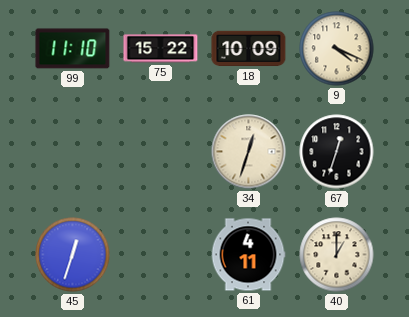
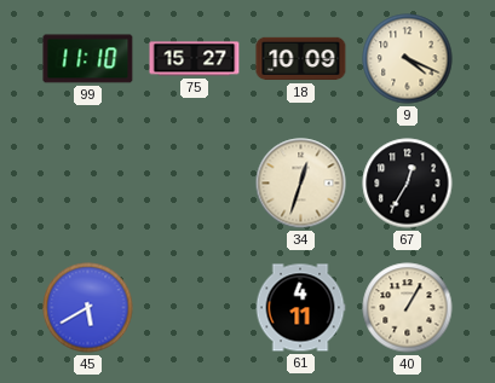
75: 15:22 -> 15:27
67: 12:33 -> 12:35
45: 12:33 -> 5:40
40: 1:00 -> 1:05
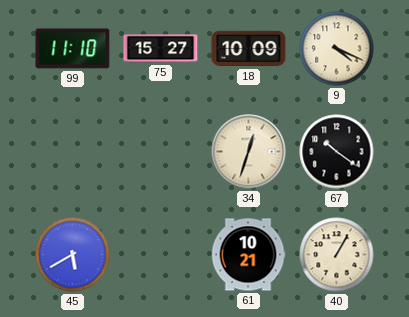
67: 12:35 -> 10:21
61: 4:11 -> 10:21
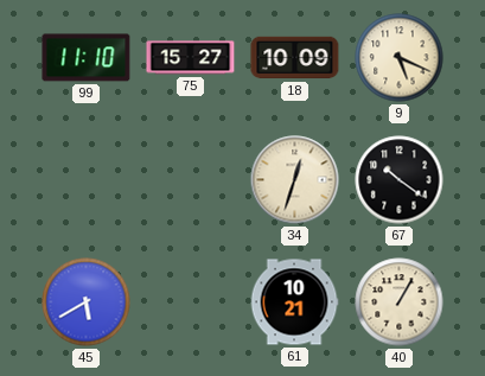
9: 4:19 -> 5:19
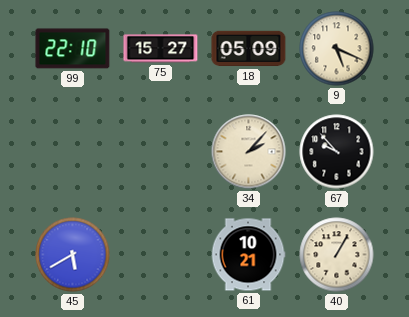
99: 11:10 -> 22:10
18: 10:09 -> 05:09
34: 12:33 -> 2:07
67: 10:21 -> 9:53
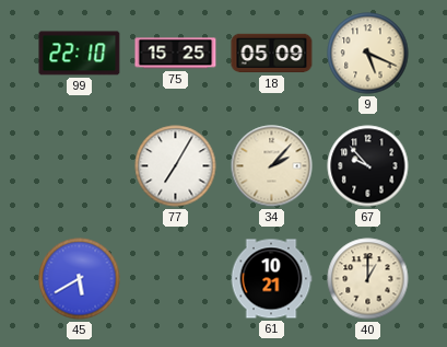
75: 15:27 -> 15:25
77: none -> 7:05
40: 1:05 -> 1:00
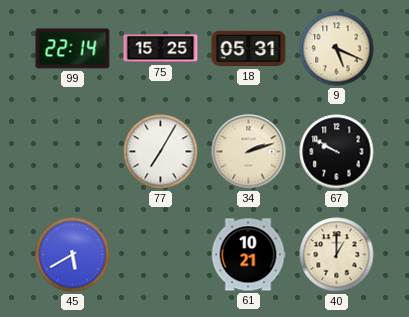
99: 22:10 -> 22:14
18: 05:09 -> 05:31
34: 2:07 -> 2:12
67: 9:53 -> 9:50
